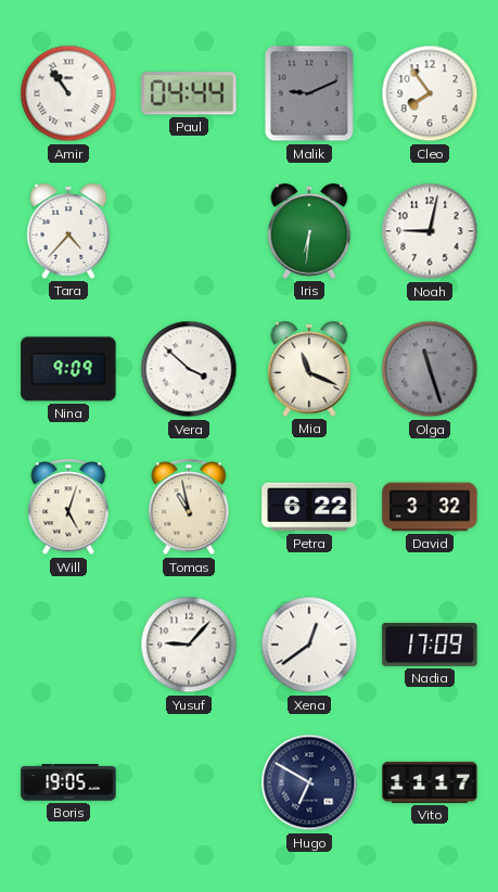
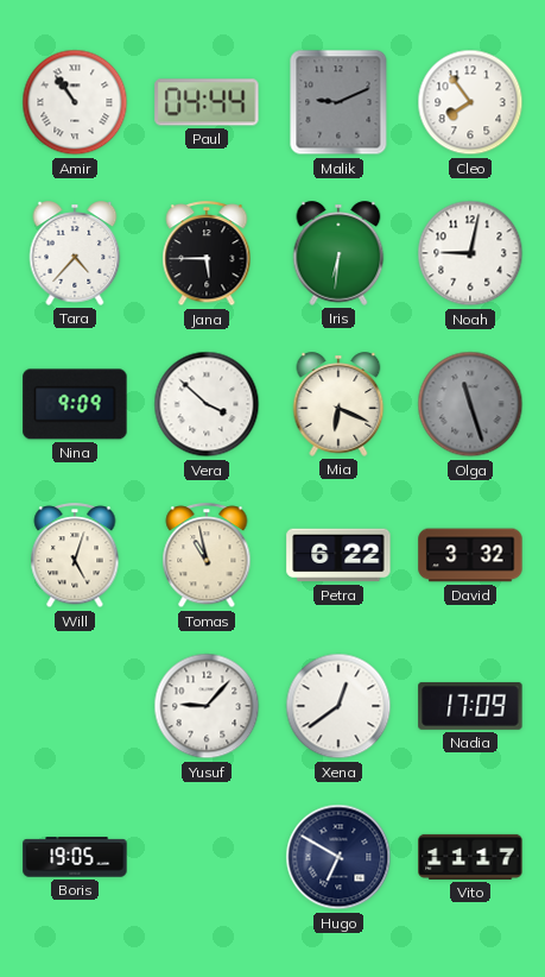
Jana: none -> 5:45
Mia: 11:19 -> 6:19
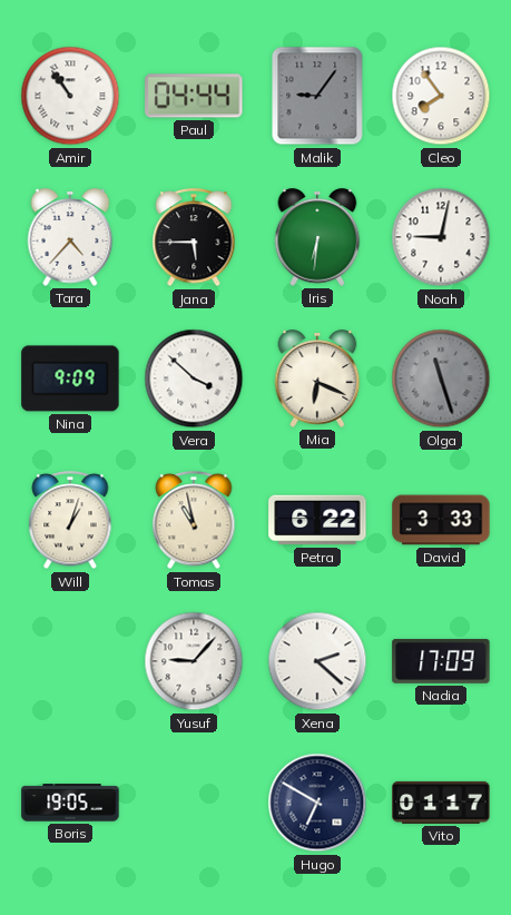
Malik: 9:11 -> 9:06
Will: 5:03 -> 1:03
David: 3:32 -> 3:33
Xena: 12:39 -> 2:22
Vito: 11:17 -> 01:17
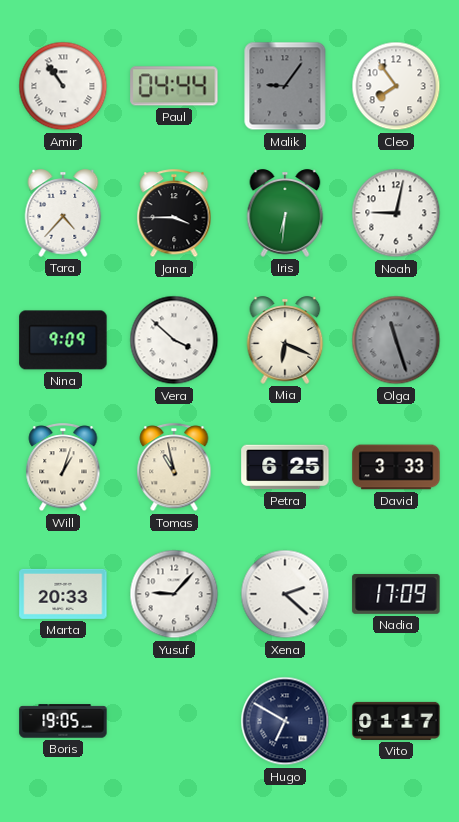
Jana: 5:45 -> 3:45
Petra: 6:22 -> 6:25
Marta: none -> 20:33
